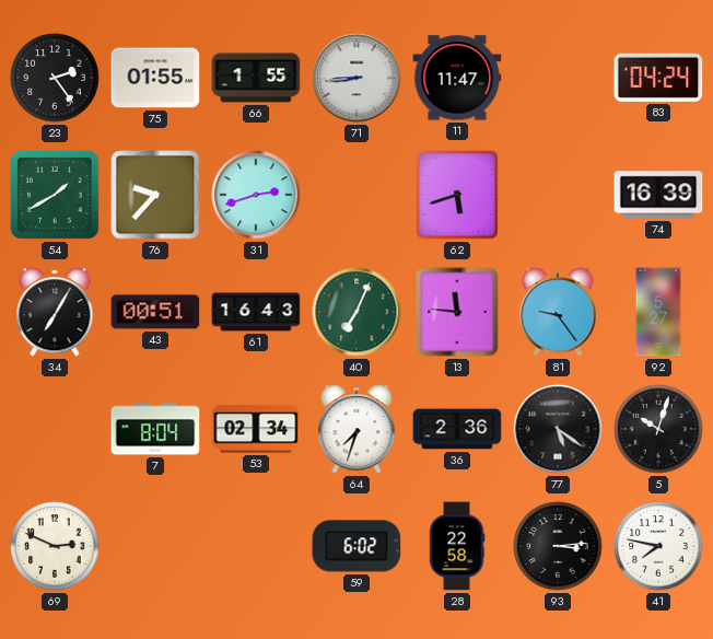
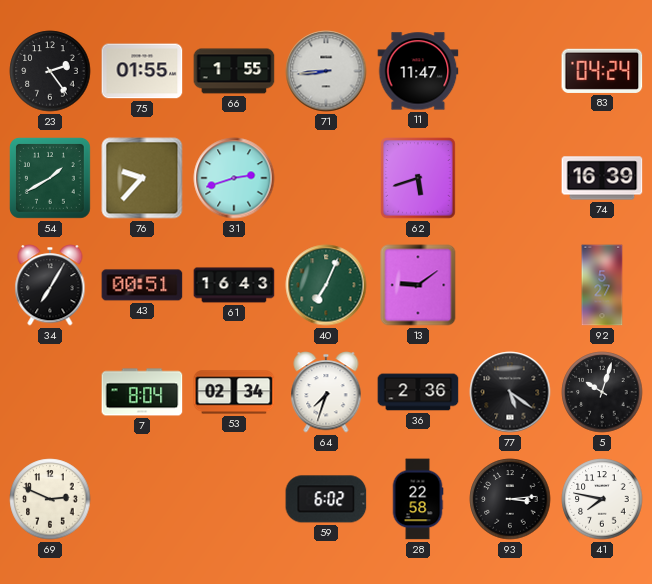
13: 11:46 -> 9:09
81: 9:24 -> none
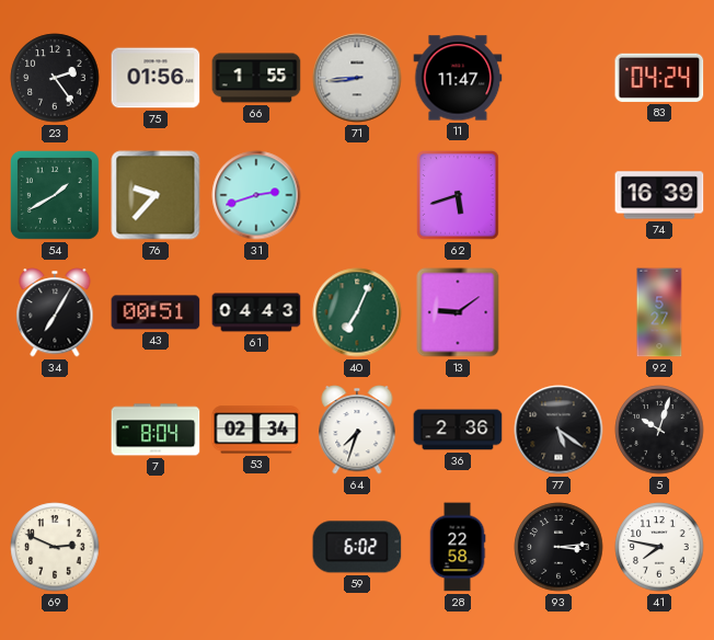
75: 01:55 -> 01:56
61: 16:43 -> 04:43
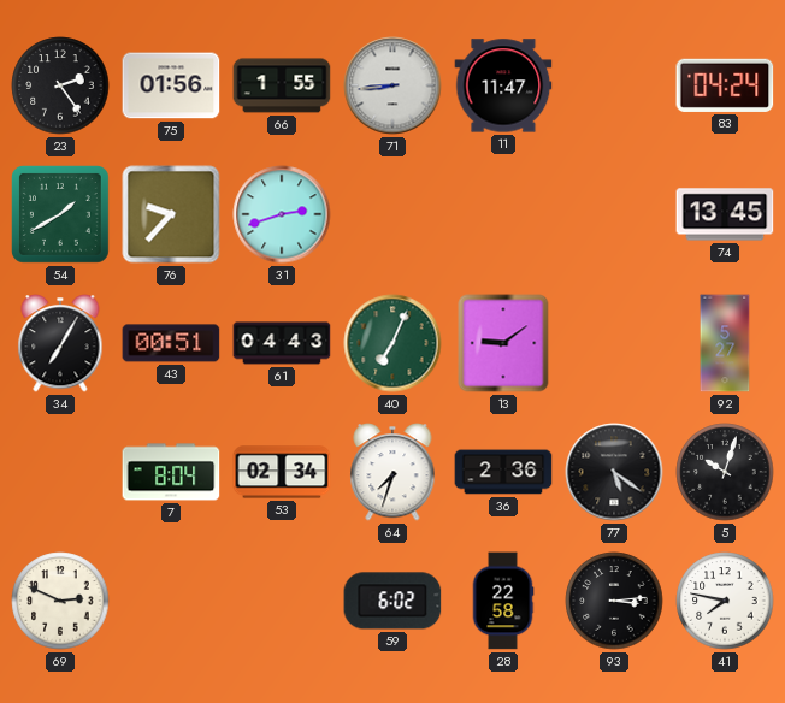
62: 5:42 -> none
74: 16:39 -> 13:45
